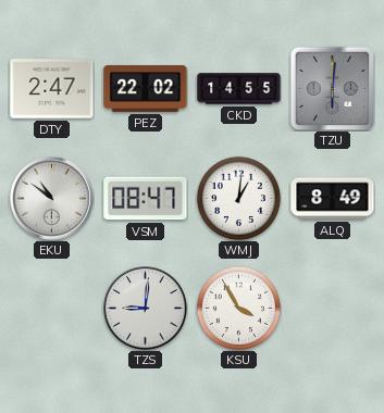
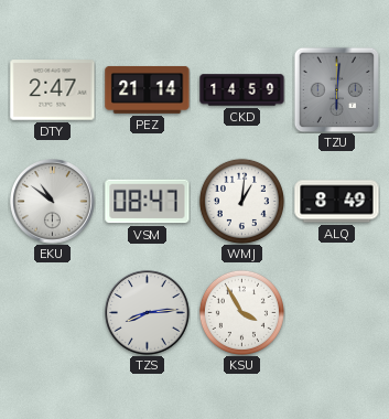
PEZ: 22:02 -> 21:14
CKD: 14:55 -> 14:59
TZS: 9:01 -> 8:14
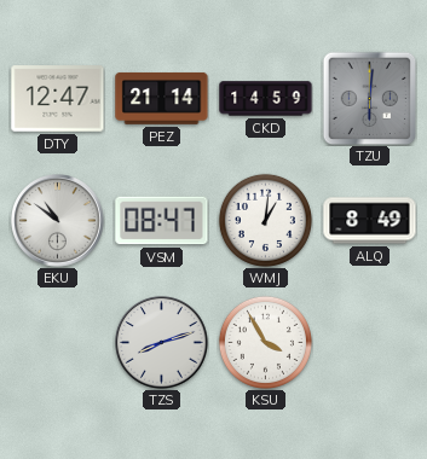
DTY: 2:47 -> 12:47
TZS: 8:14 -> 8:12
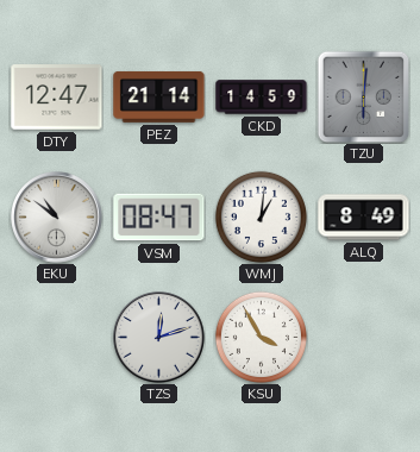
TZS: 8:12 -> 12:12
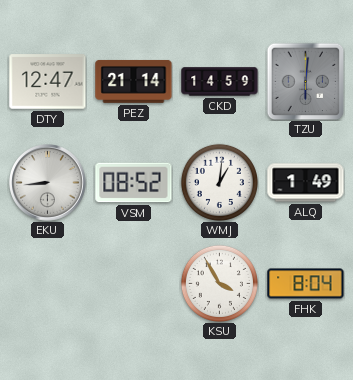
EKU: 10:51 -> 8:44
VSM: 08:47 -> 08:52
ALQ: 8:49 -> 1:49
TZS: 12:12 -> none
FHK: none -> 8:04
